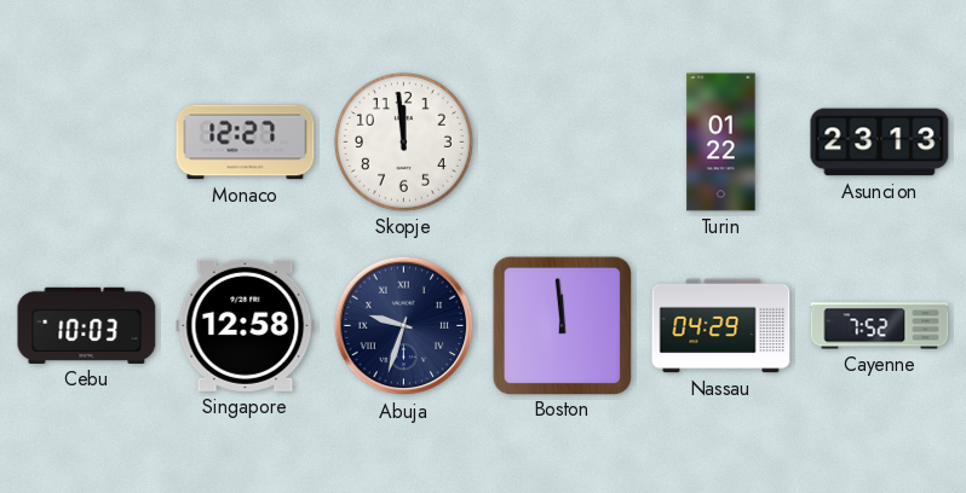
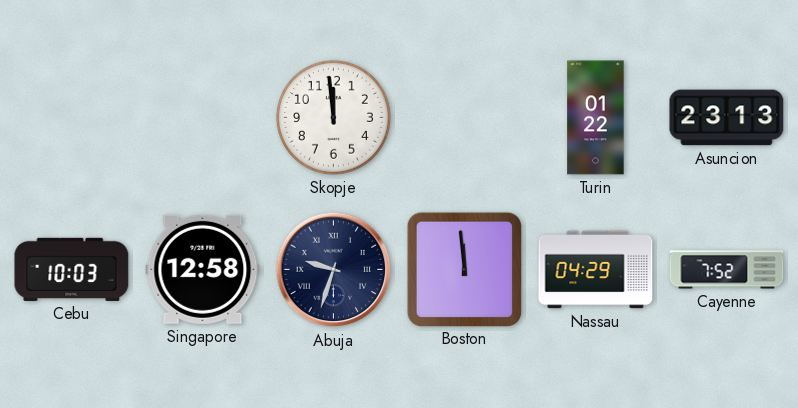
Monaco: 12:27 -> none
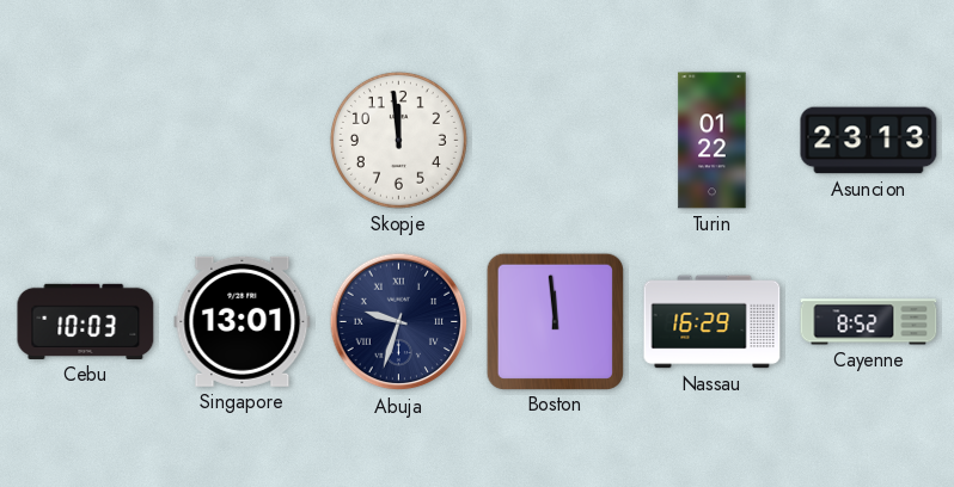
Singapore: 12:58 -> 13:01
Nassau: 04:29 -> 16:29
Cayenne: 7:52 -> 8:52
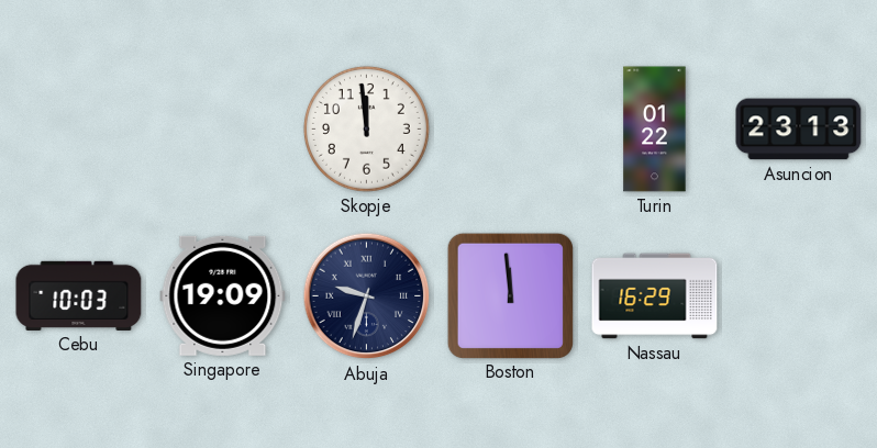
Singapore: 13:01 -> 19:09
Cayenne: 8:52 -> none
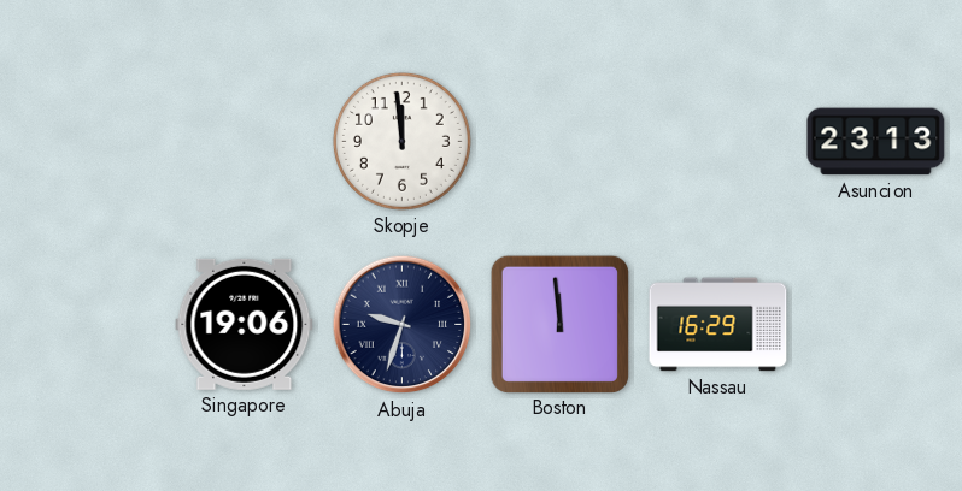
Turin: 01:22 -> none
Cebu: 10:03 -> none
Singapore: 19:09 -> 19:06
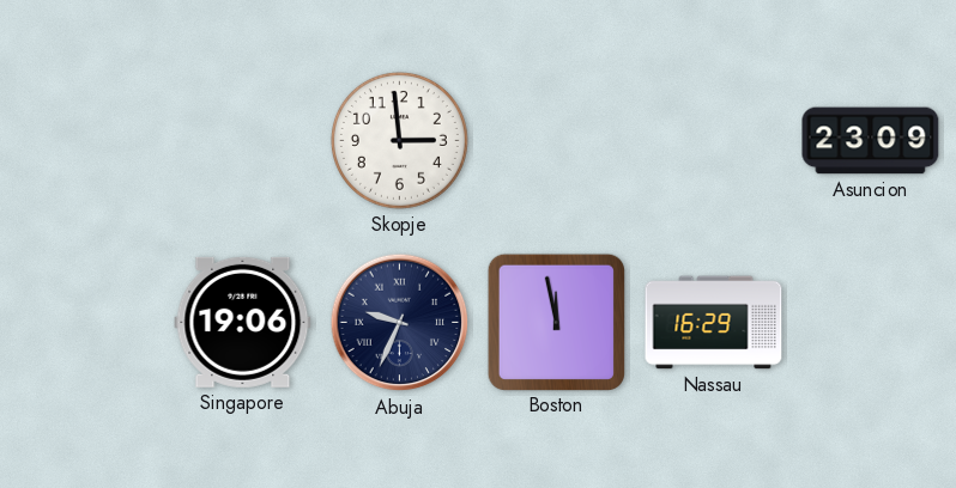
Skopje: 11:59 -> 2:59
Asuncion: 23:13 -> 23:09
Abuja: 9:33 -> 9:34
Boston: 11:59 -> 11:58
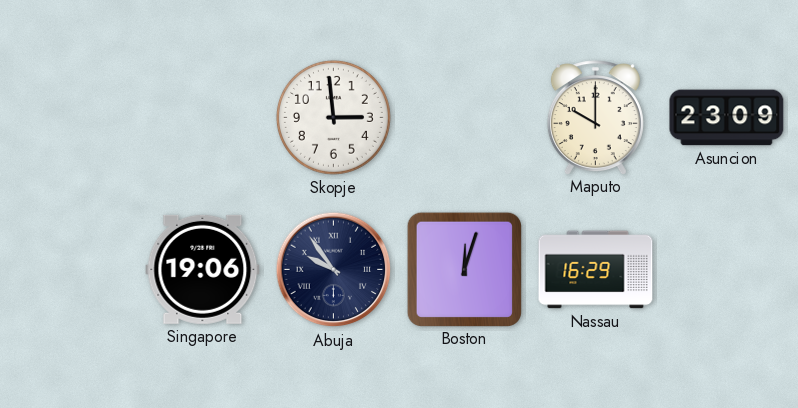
Maputo: none -> 10:00
Abuja: 9:34 -> 9:54
Boston: 11:58 -> 12:03
